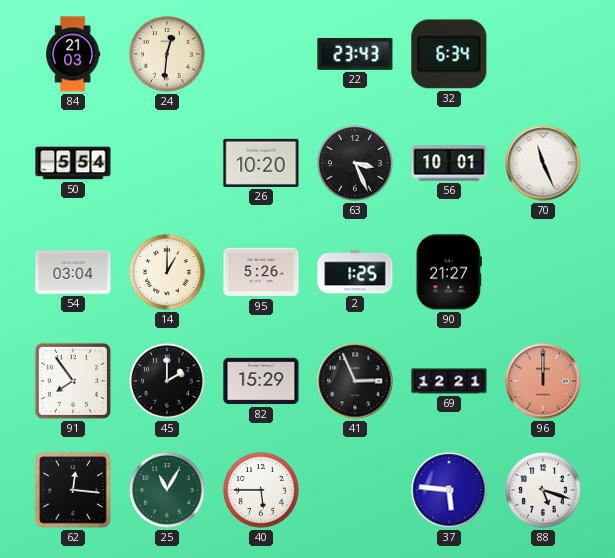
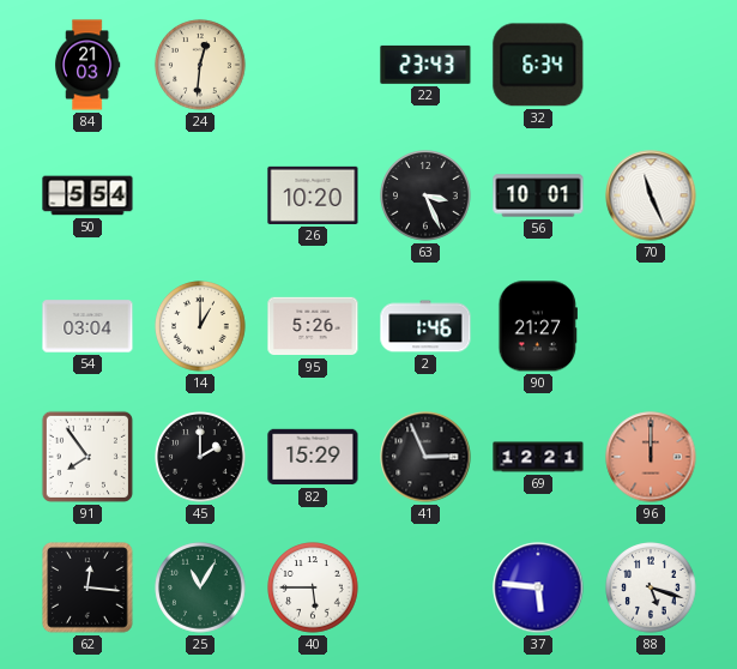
2: 1:25 -> 1:46
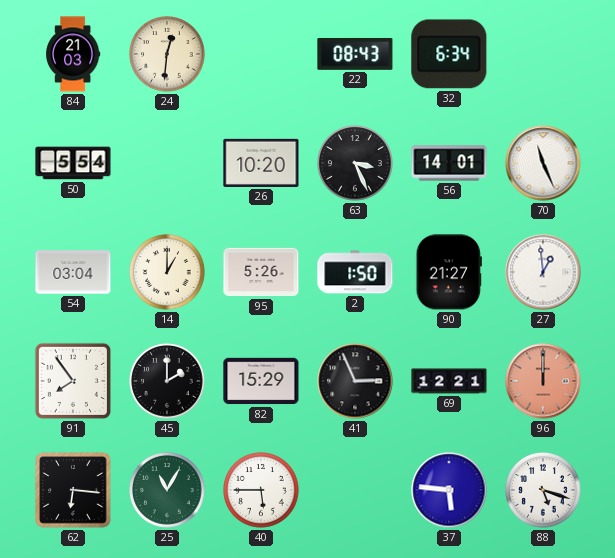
22: 23:43 -> 08:43
56: 10:01 -> 14:01
2: 1:46 -> 1:50
27: none -> 12:59
62: 12:16 -> 6:16
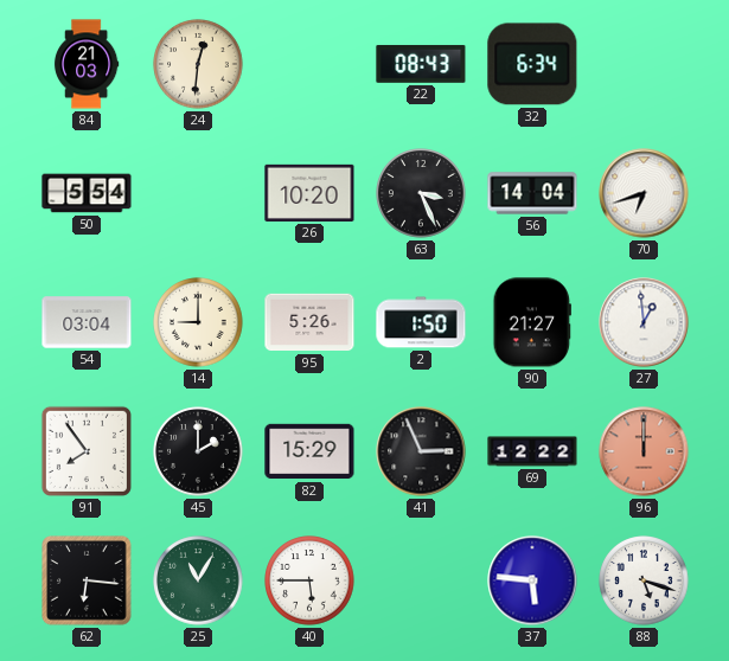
56: 14:01 -> 14:04
70: 11:26 -> 6:42
14: 1:00 -> 9:00
69: 12:21 -> 12:22
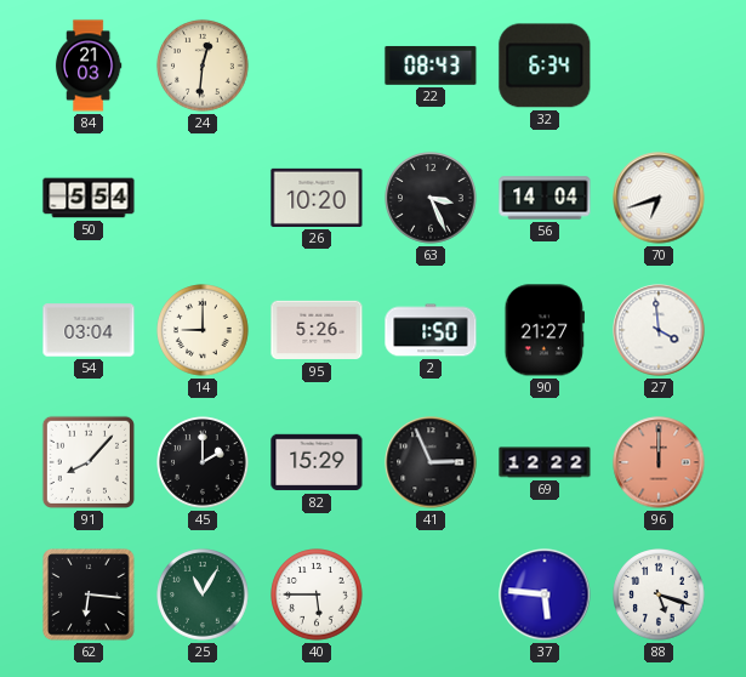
27: 12:59 -> 3:59
91: 7:54 -> 8:07
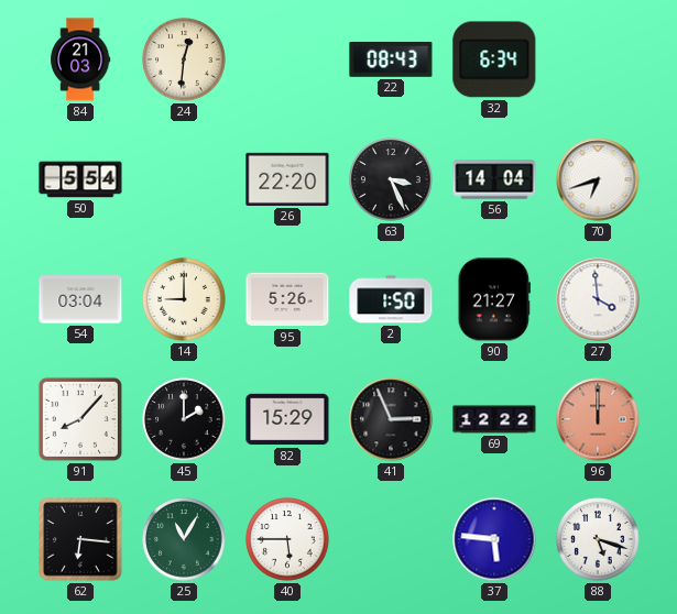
26: 10:20 -> 22:20
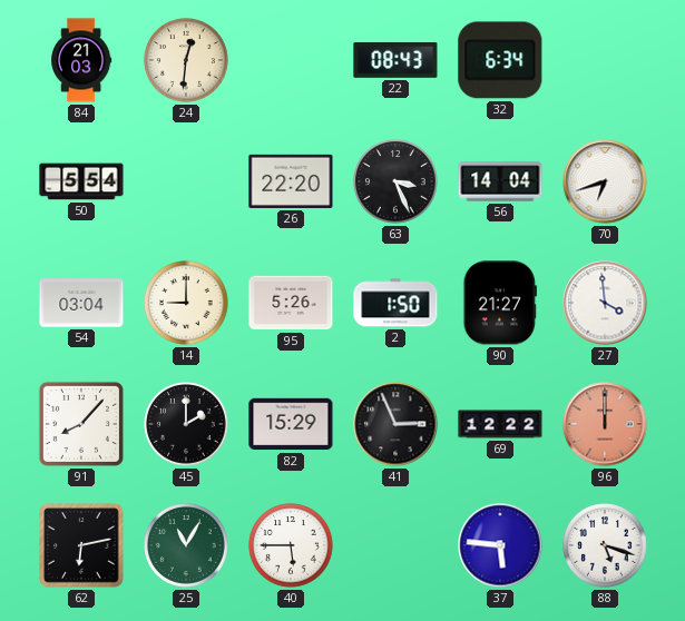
62: 6:16 -> 6:13
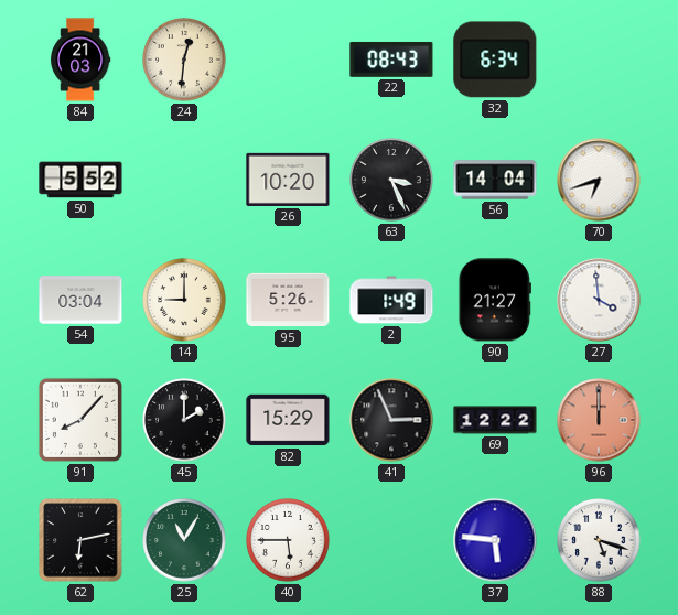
50: 5:54 -> 5:52
26: 22:20 -> 10:20
2: 1:50 -> 1:49
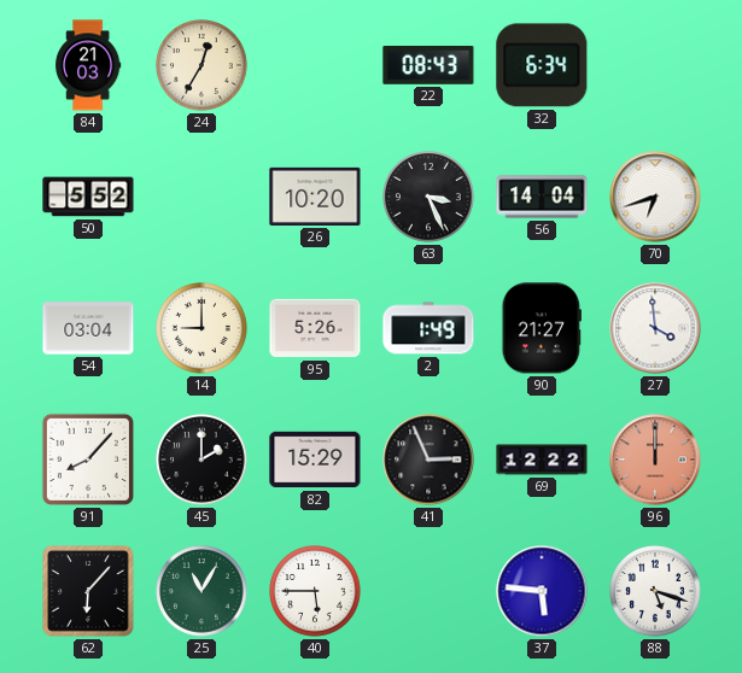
24: 12:31 -> 12:35
62: 6:13 -> 6:07
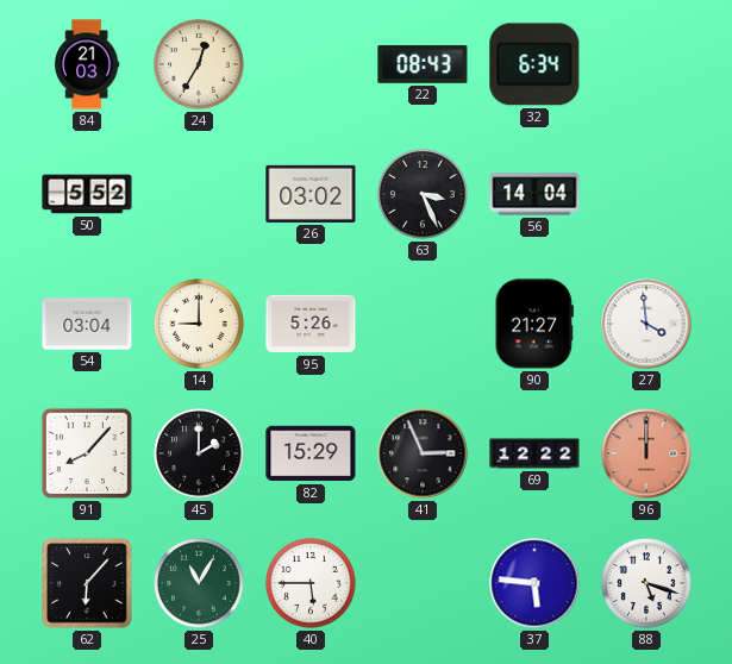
26: 10:20 -> 03:02
70: 6:42 -> none
2: 1:49 -> none
